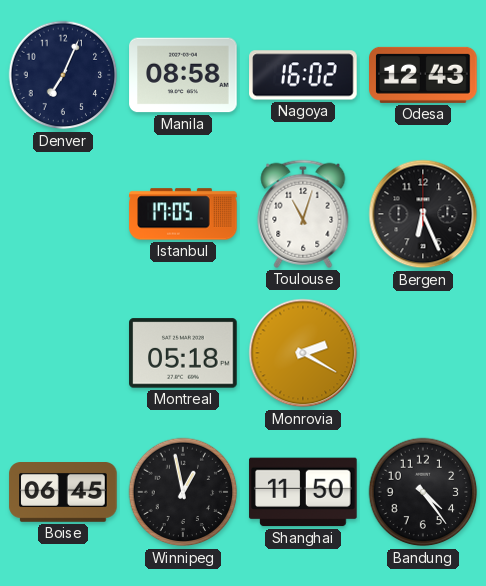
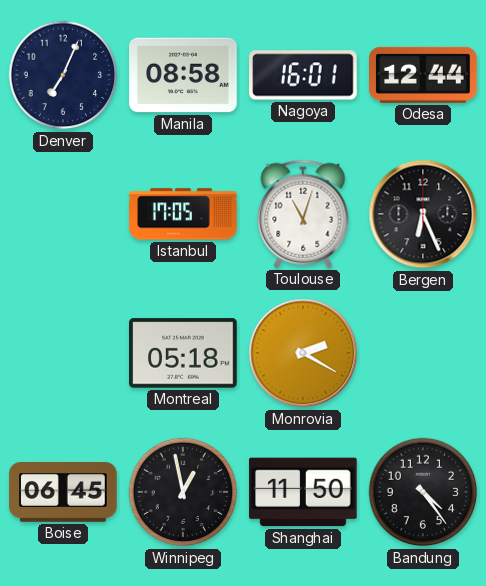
Nagoya: 16:02 -> 16:01
Odesa: 12:43 -> 12:44
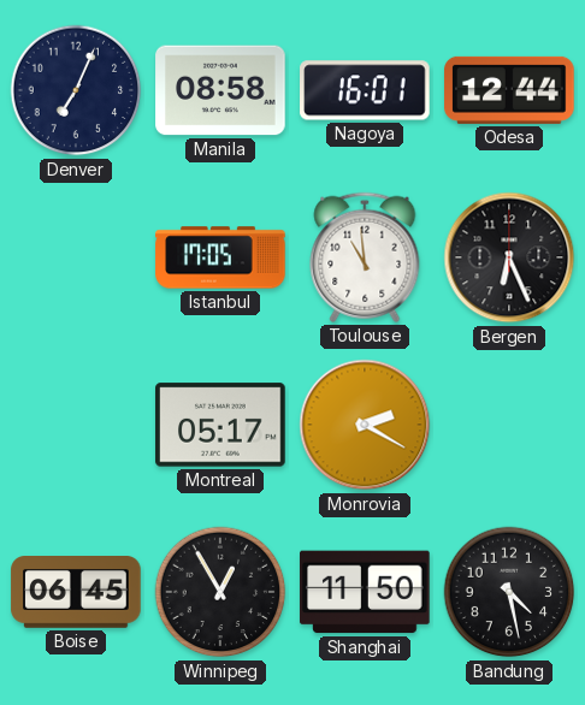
Toulouse: 11:03 -> 10:59
Montreal: 05:18 -> 05:17
Winnipeg: 12:58 -> 12:55
Bandung: 4:24 -> 4:28
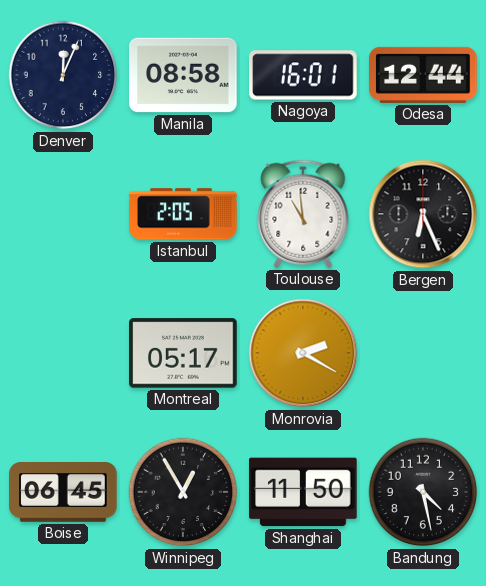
Denver: 7:04 -> 12:04
Istanbul: 17:05 -> 2:05
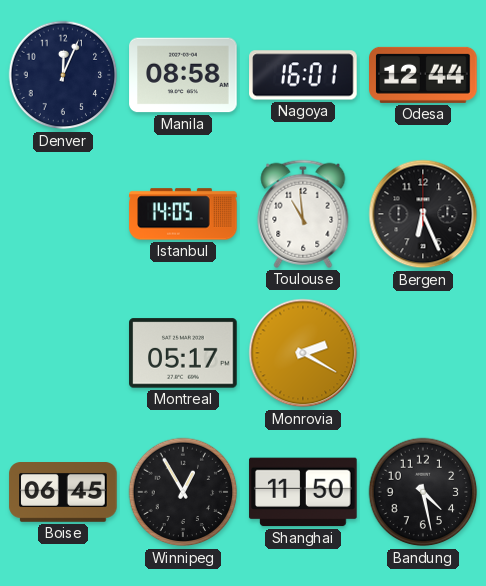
Istanbul: 2:05 -> 14:05
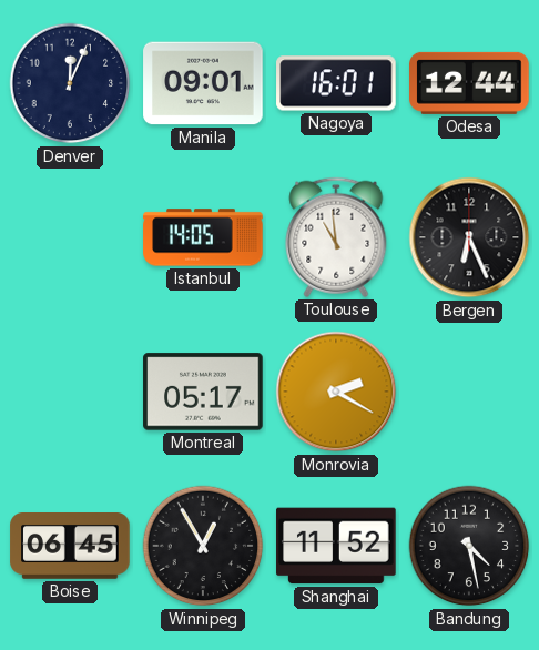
Manila: 08:58 -> 09:01
Shanghai: 11:50 -> 11:52
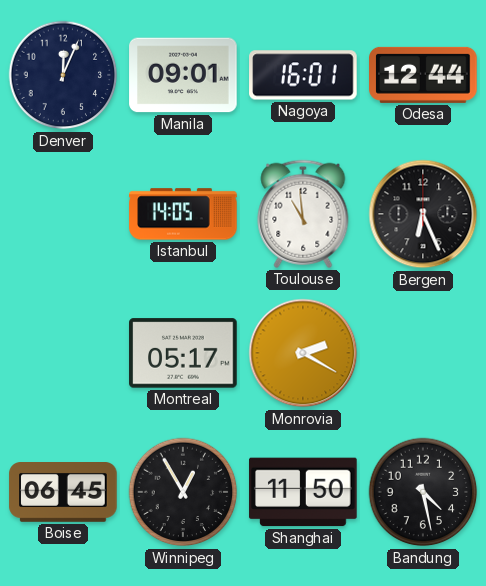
Shanghai: 11:52 -> 11:50
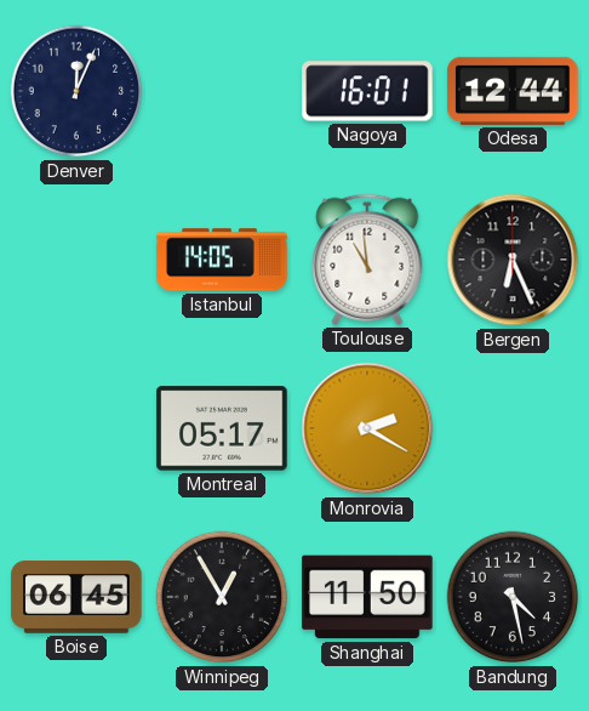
Manila: 09:01 -> none
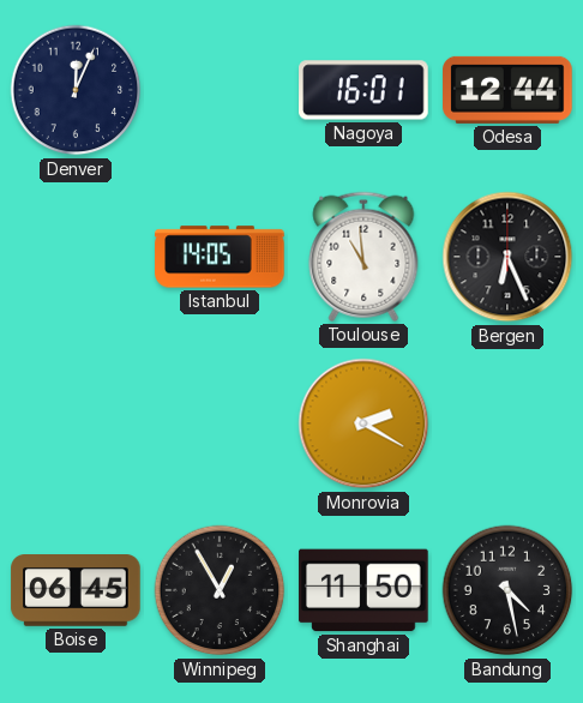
Montreal: 05:17 -> none
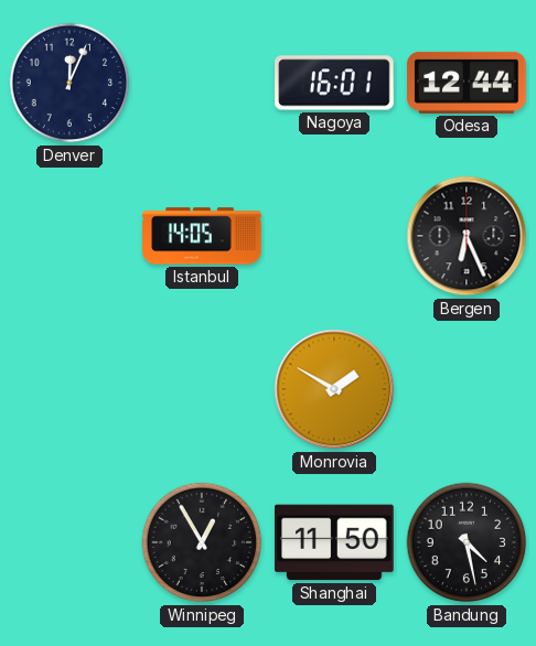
Toulouse: 10:59 -> none
Monrovia: 2:20 -> 1:50
Boise: 06:45 -> none
